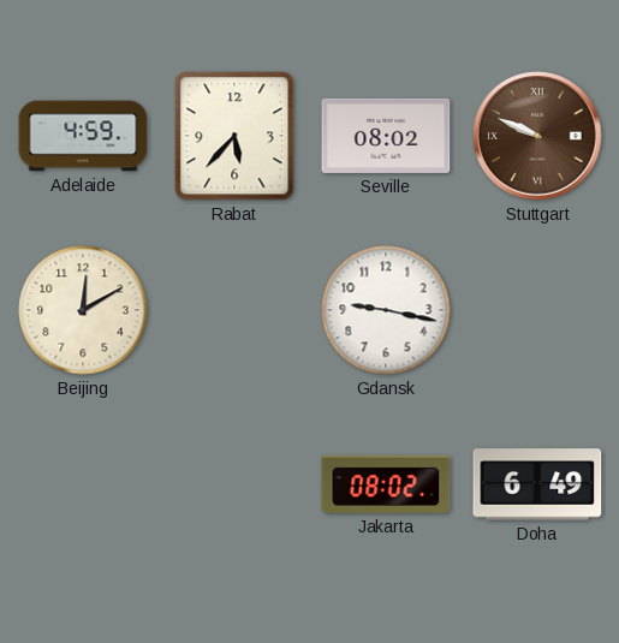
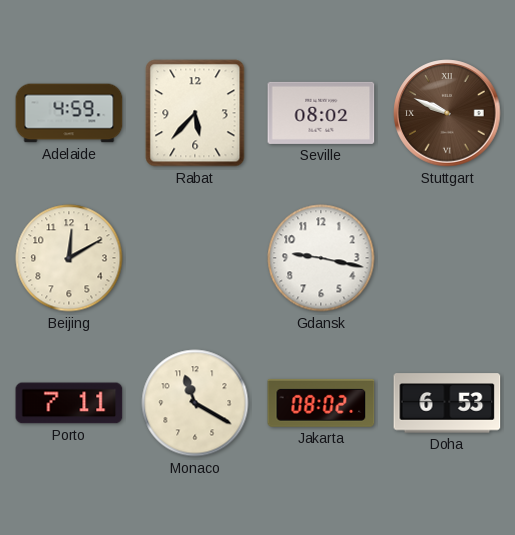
Porto: none -> 7:11
Monaco: none -> 11:20
Doha: 6:49 -> 6:53
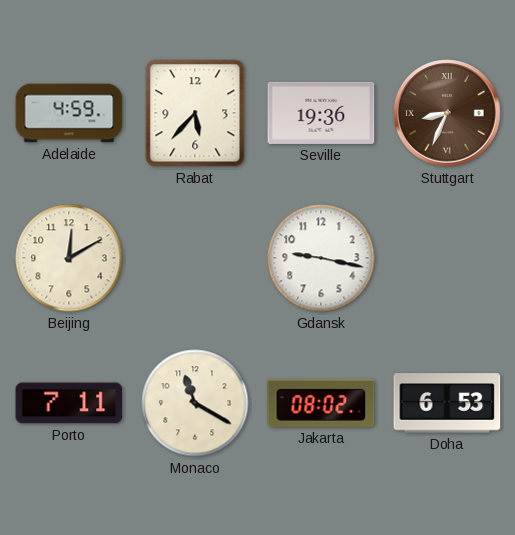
Seville: 08:02 -> 19:36
Stuttgart: 9:49 -> 8:34
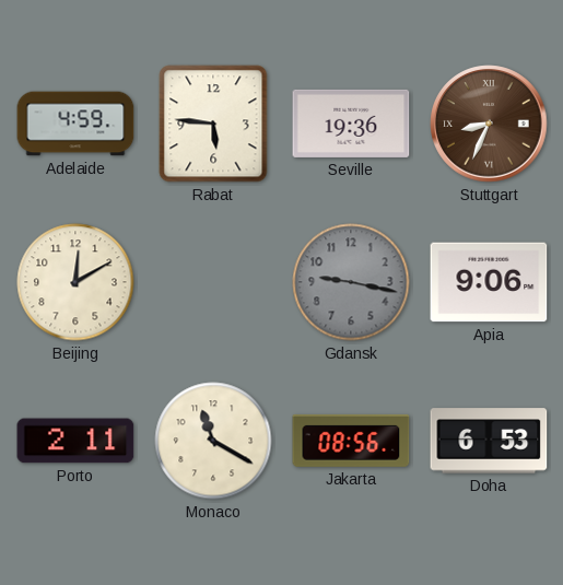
Rabat: 5:37 -> 5:46
Gdansk dial: white -> grey
Apia: none -> 9:06
Porto: 7:11 -> 2:11
Jakarta: 08:02 -> 08:56
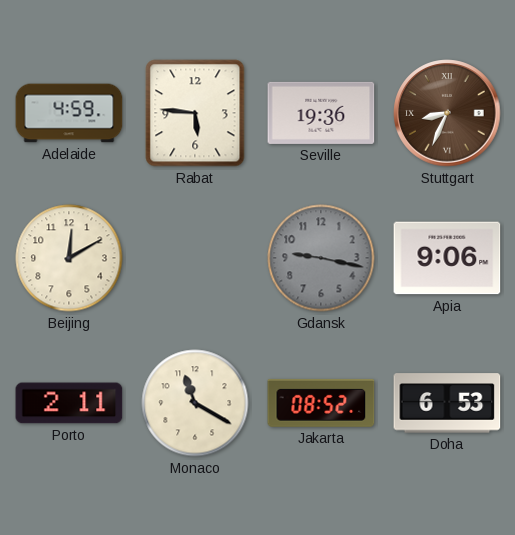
Jakarta: 08:56 -> 08:52
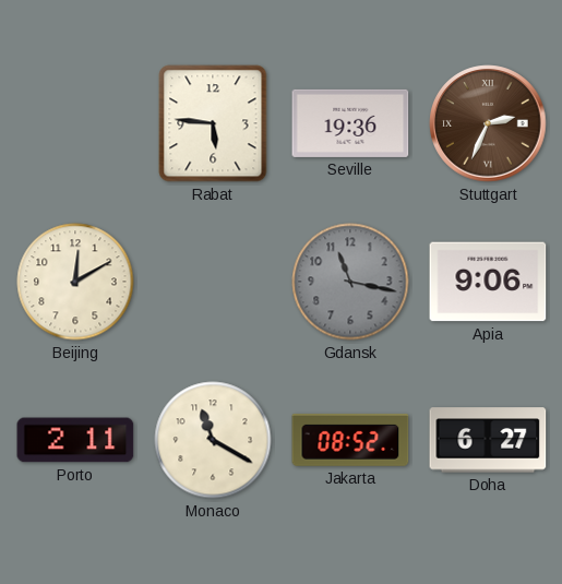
Adelaide: 4:59 -> none
Stuttgart: 8:34 -> 2:34
Gdansk: 9:17 -> 11:17
Doha: 6:53 -> 6:27
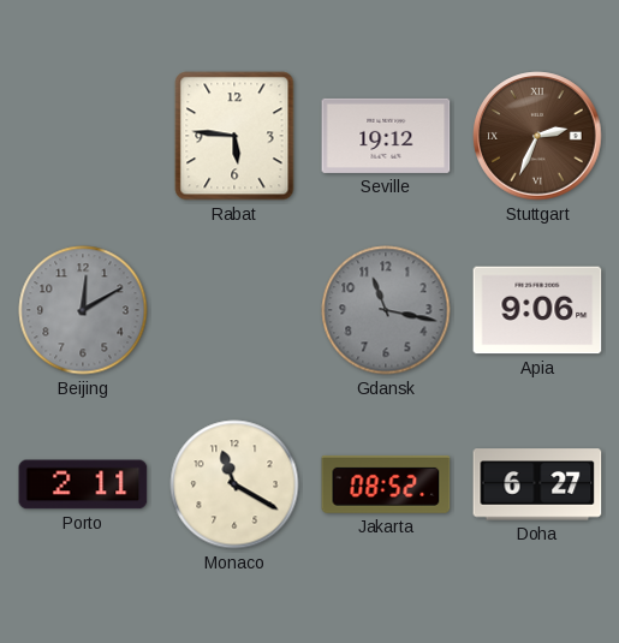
Seville: 19:36 -> 19:12
Beijing dial: cream -> grey
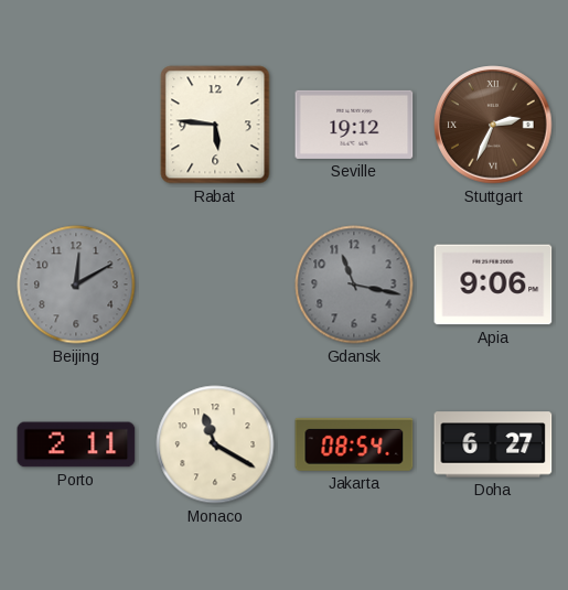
Jakarta: 08:52 -> 08:54
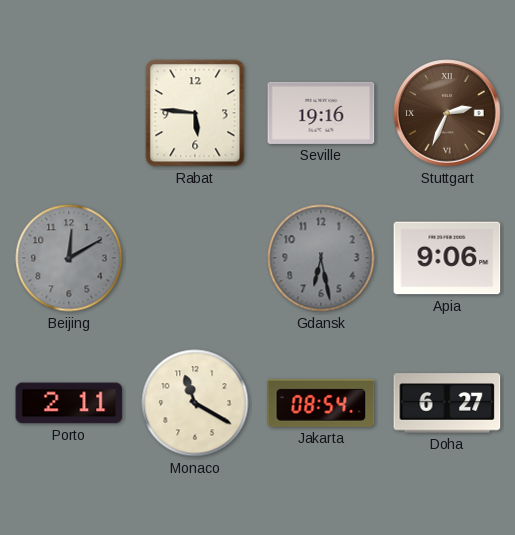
Seville: 19:12 -> 19:16
Gdansk: 11:17 -> 6:28
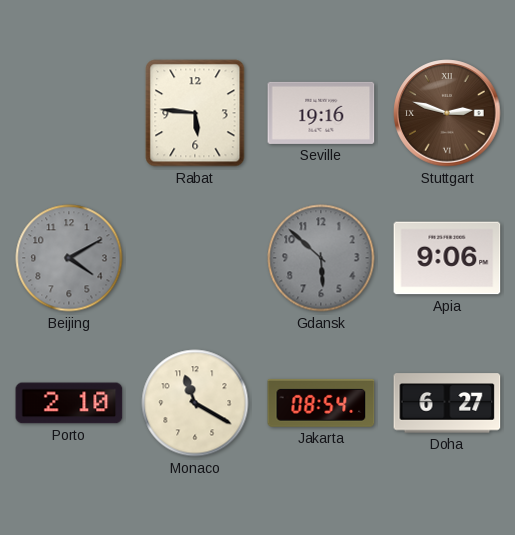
Stuttgart: 2:34 -> 2:48
Beijing: 12:10 -> 4:10
Gdansk: 6:28 -> 5:52
Porto: 2:11 -> 2:10
